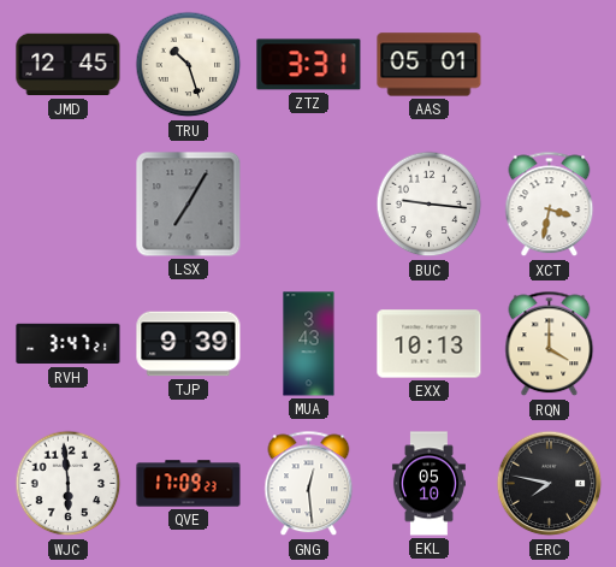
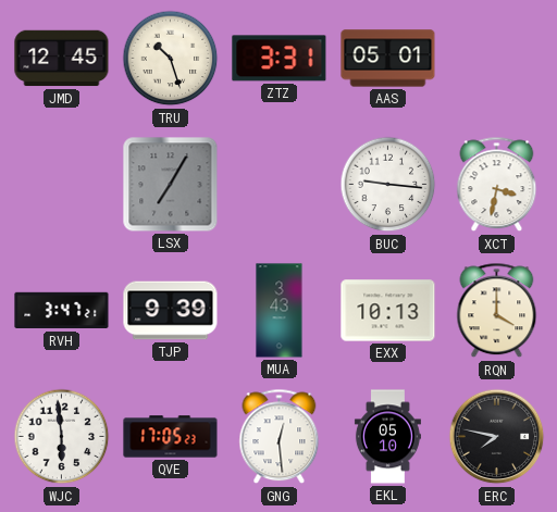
QVE: 17:09 -> 17:05
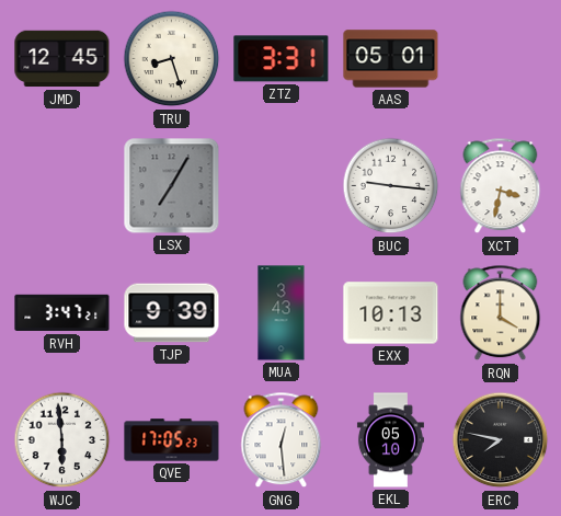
TRU: 10:27 -> 8:27
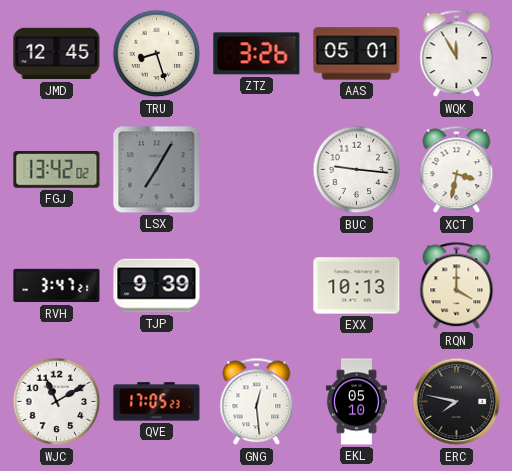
ZTZ: 3:31 -> 3:26
WQK: none -> 11:55
FGJ: none -> 13:42
MUA: 3:43 -> none
WJC: 5:59 -> 11:10
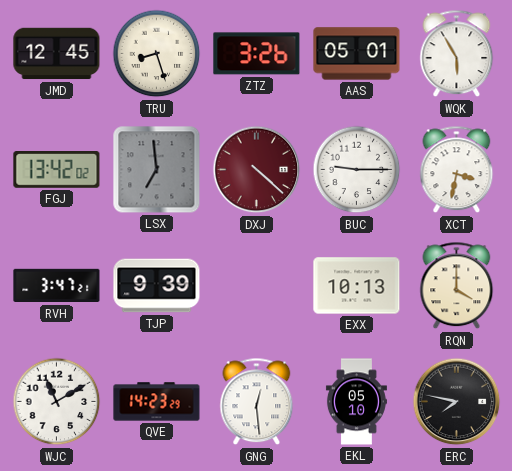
WQK: 11:55 -> 5:55
LSX: 7:05 -> 6:59
DXJ: none -> 4:22
BUC: 9:16 -> 9:15
QVE: 17:05 -> 14:23
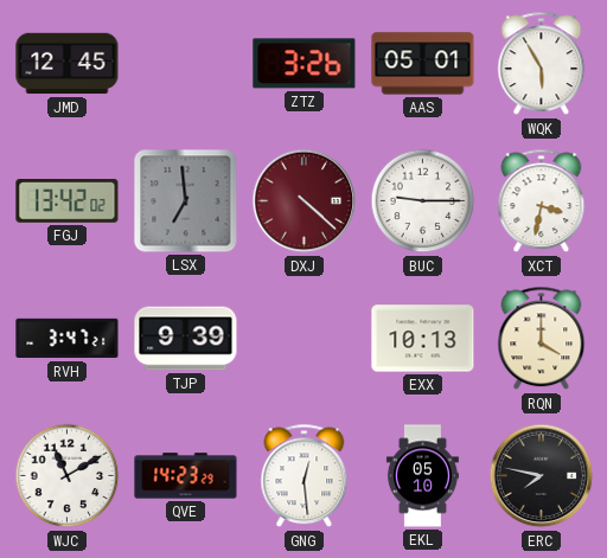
TRU: 8:27 -> none
